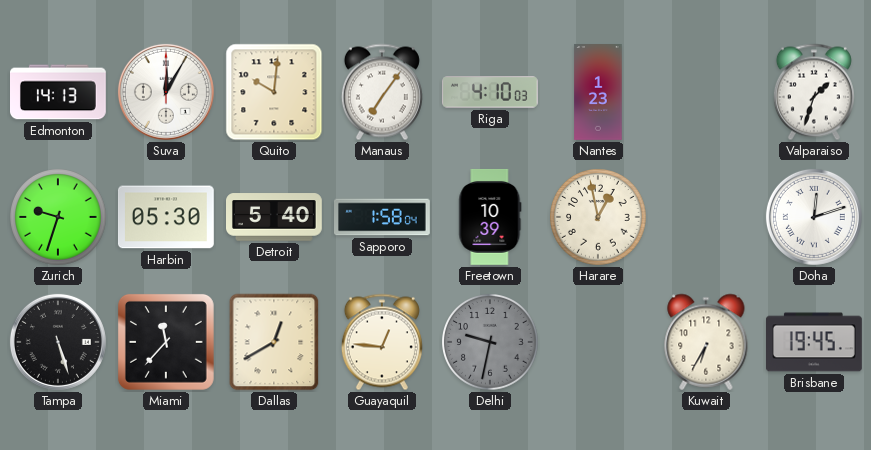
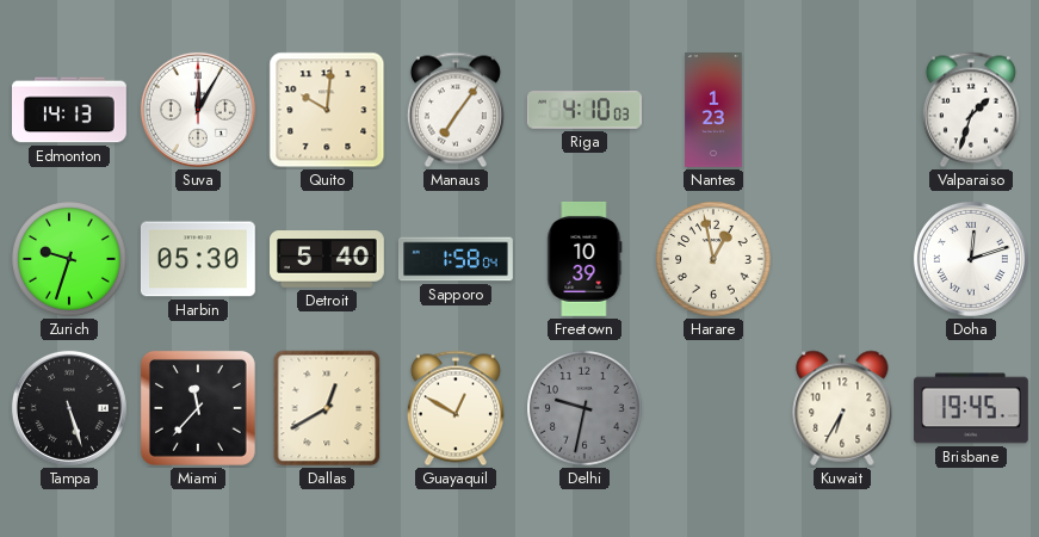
Guayaquil: 12:46 -> 12:50
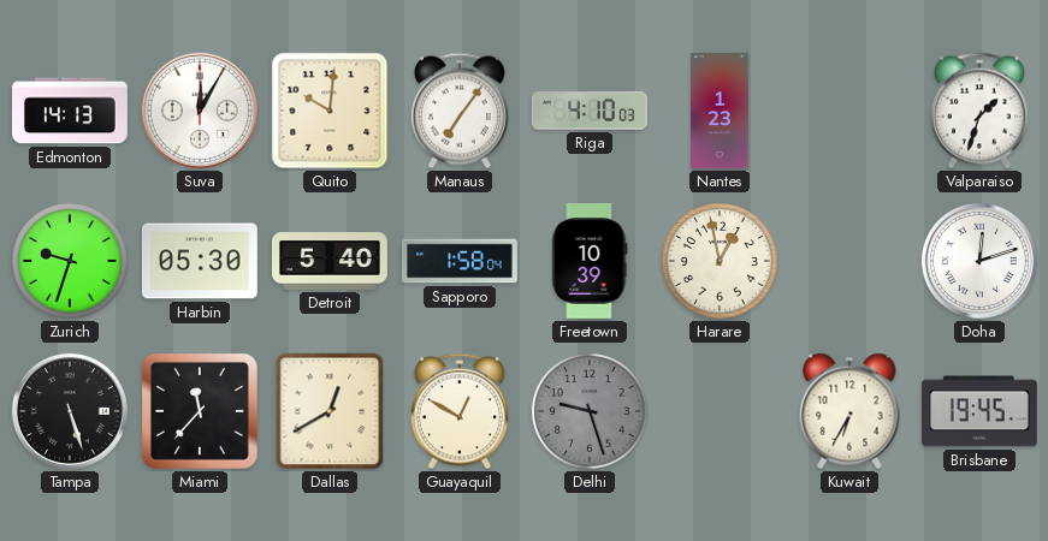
Delhi: 9:32 -> 9:27
